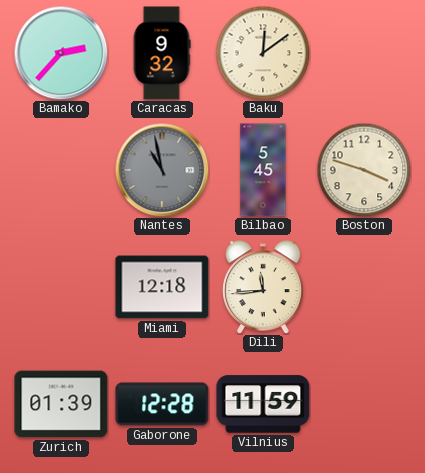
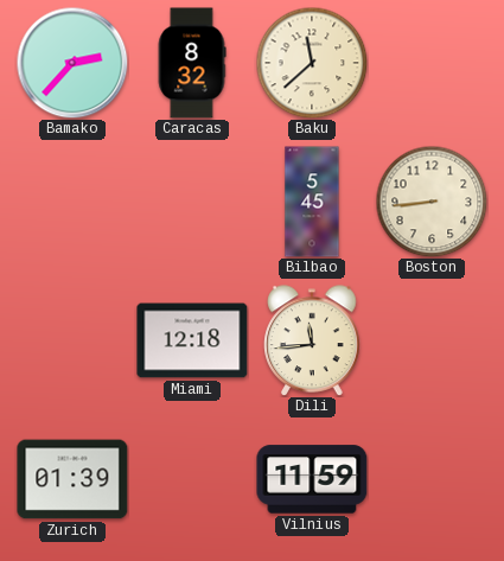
Caracas: 9:32 -> 8:32
Baku: 12:09 -> 11:38
Nantes: 10:58 -> none
Boston: 3:48 -> 8:44
Gaborone: 12:28 -> none
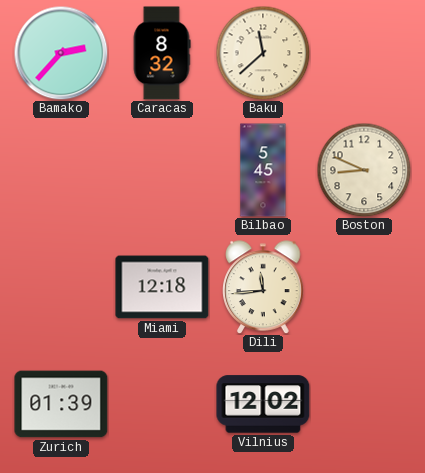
Boston: 8:44 -> 8:49
Vilnius: 11:59 -> 12:02
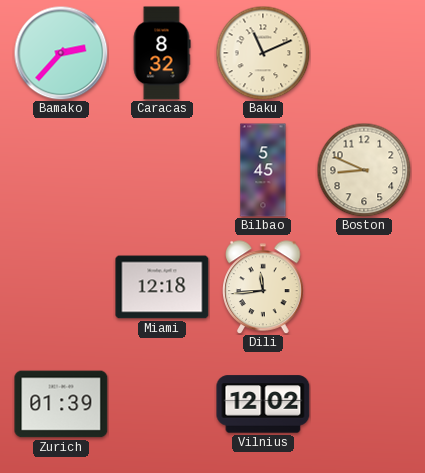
Baku: 11:38 -> 11:11
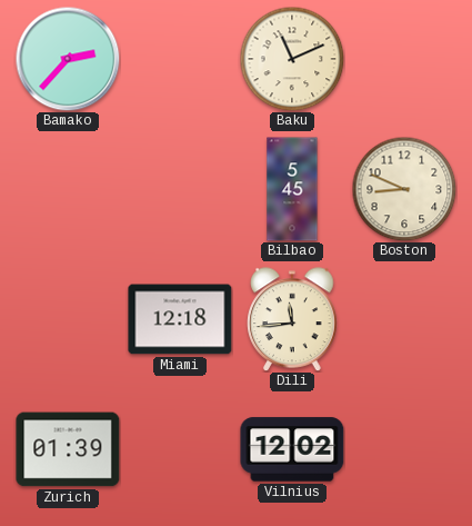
Caracas: 8:32 -> none
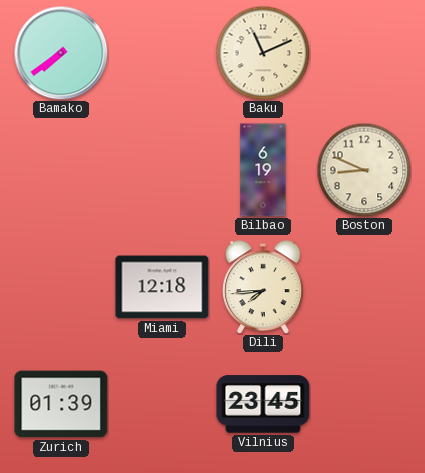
Bamako: 2:37 -> 7:39
Bilbao: 5:45 -> 6:19
Dili: 11:44 -> 7:44
Vilnius: 12:02 -> 23:45
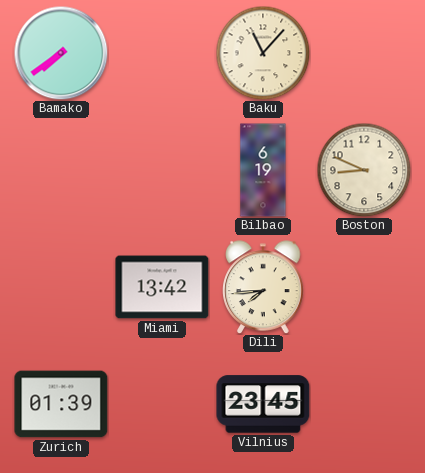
Baku: 11:11 -> 11:07
Miami: 12:18 -> 13:42
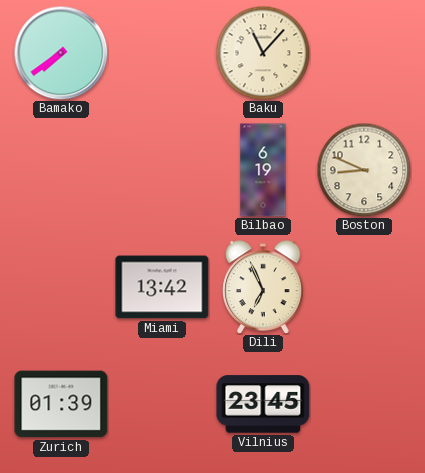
Dili: 7:44 -> 6:56
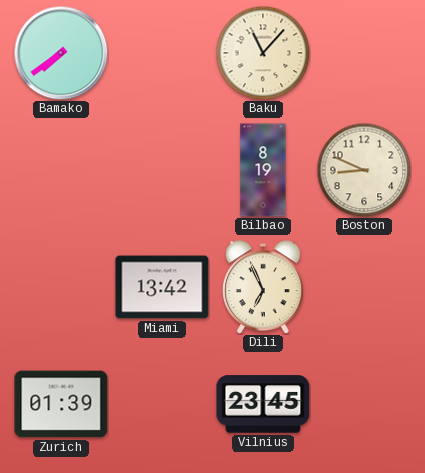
Bilbao: 6:19 -> 8:19
